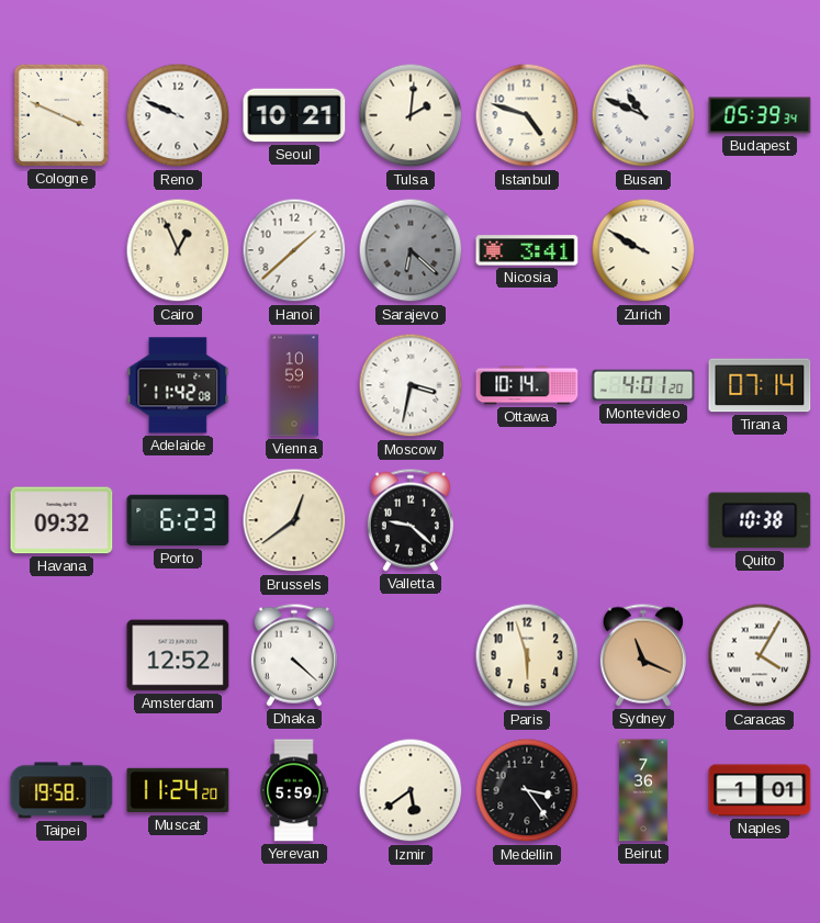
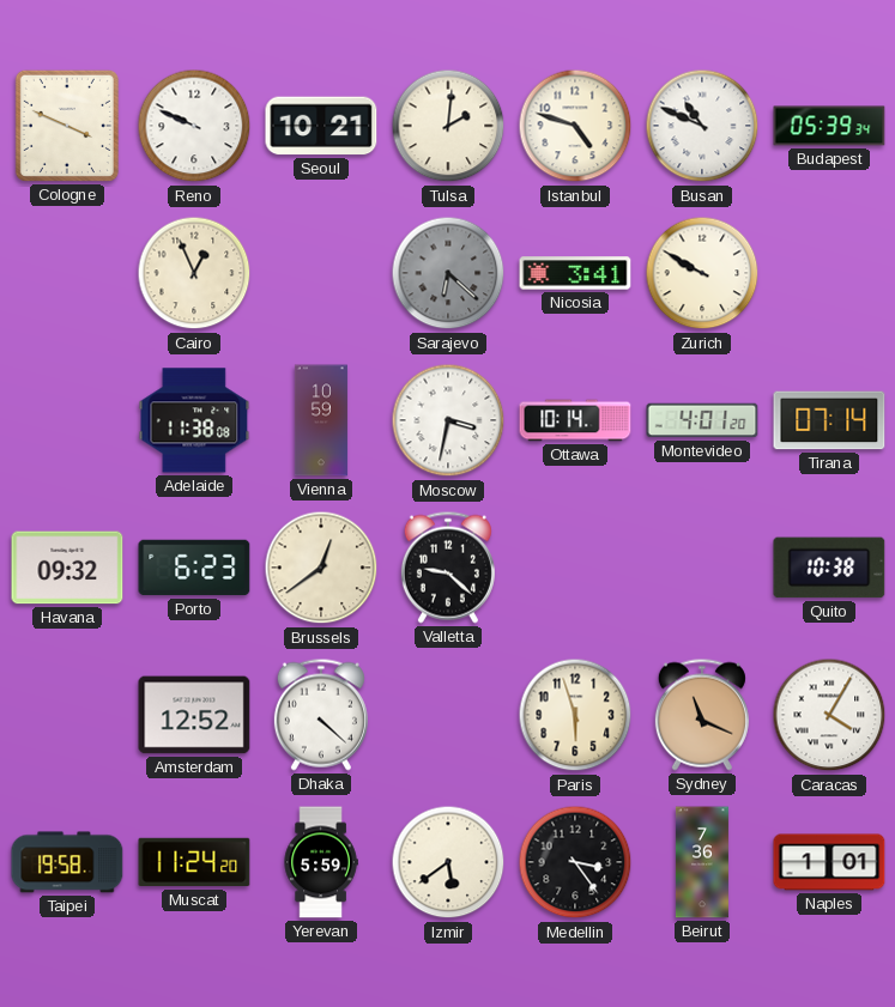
Hanoi: 1:38 -> none
Adelaide: 11:42 -> 11:38
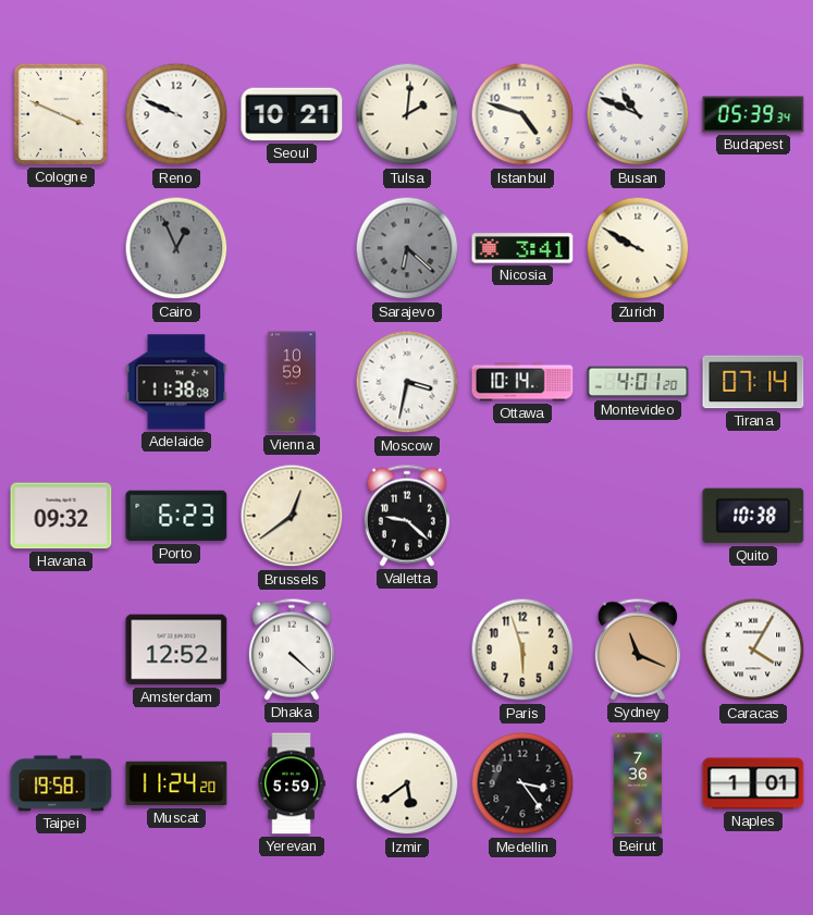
Cairo dial: cream -> grey
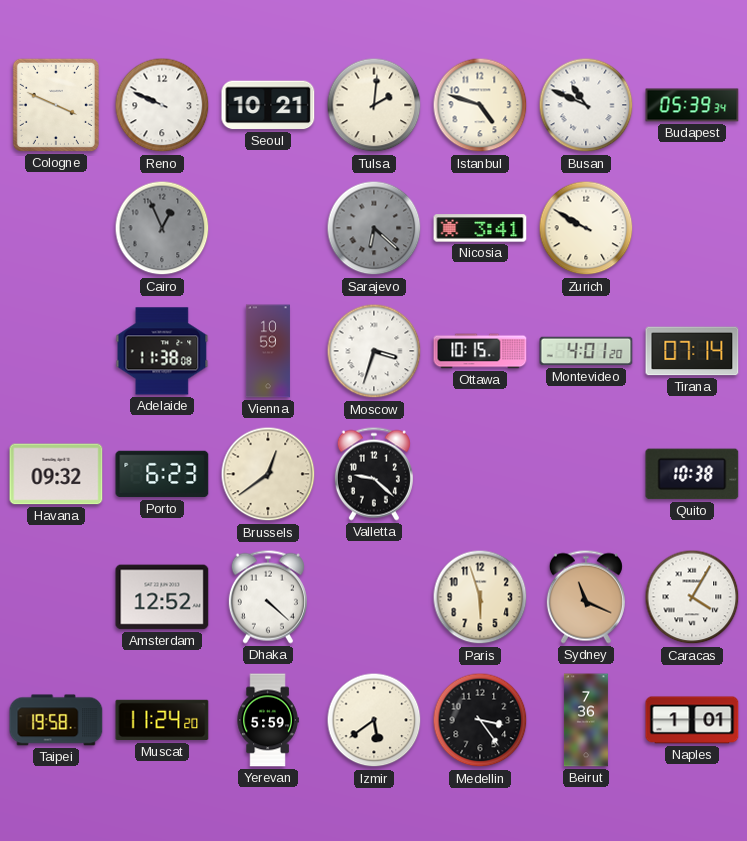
Moscow: 3:32 -> 3:33
Ottawa: 10:14 -> 10:15
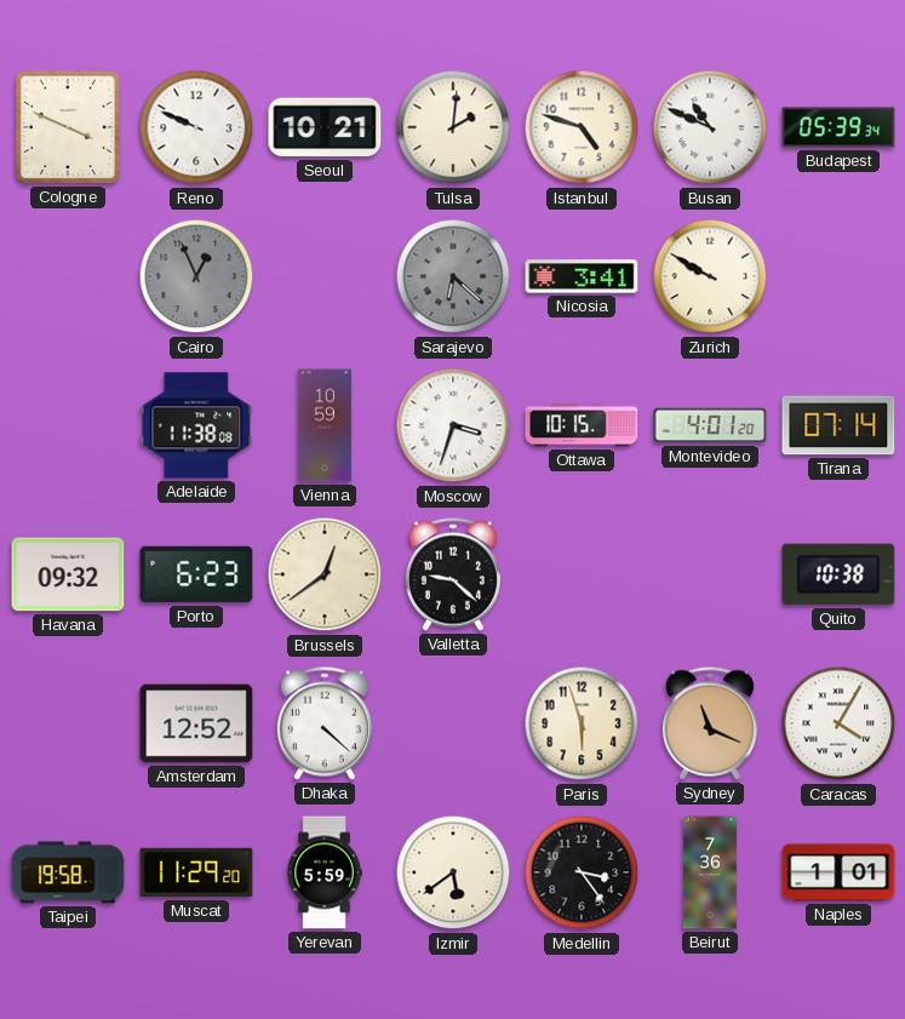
Muscat: 11:24 -> 11:29
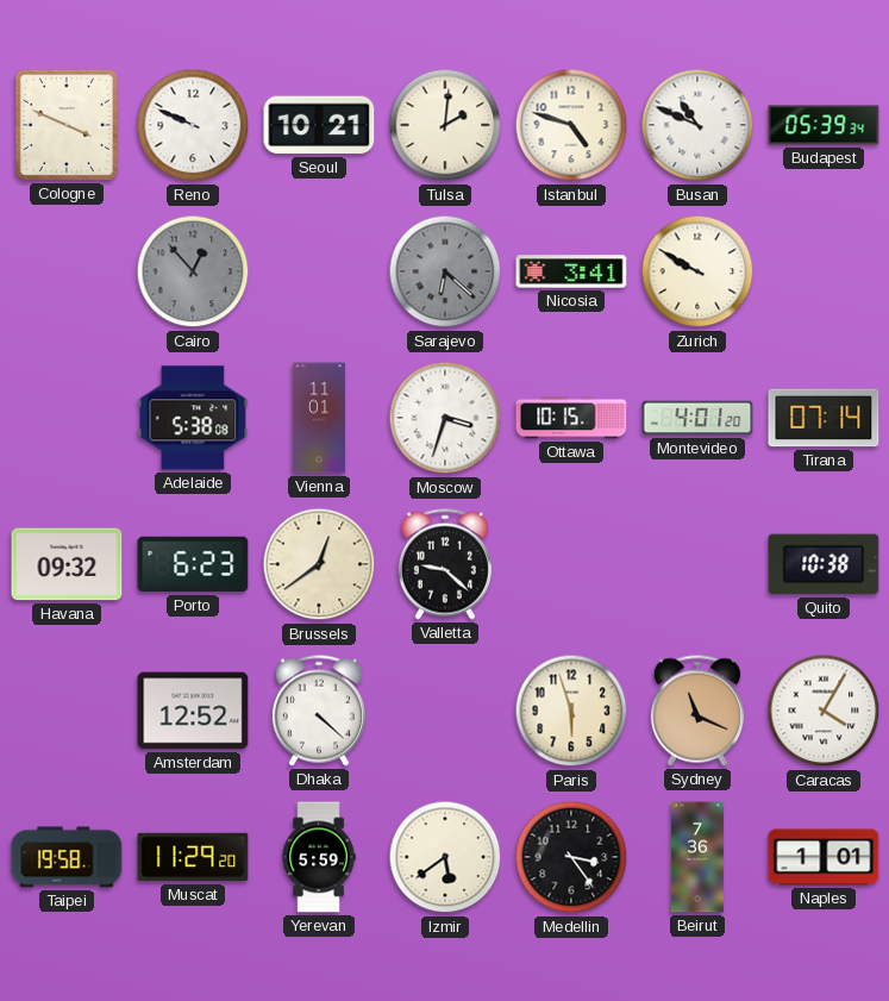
Cairo: 12:56 -> 12:53
Adelaide: 11:38 -> 5:38
Vienna: 10:59 -> 11:01
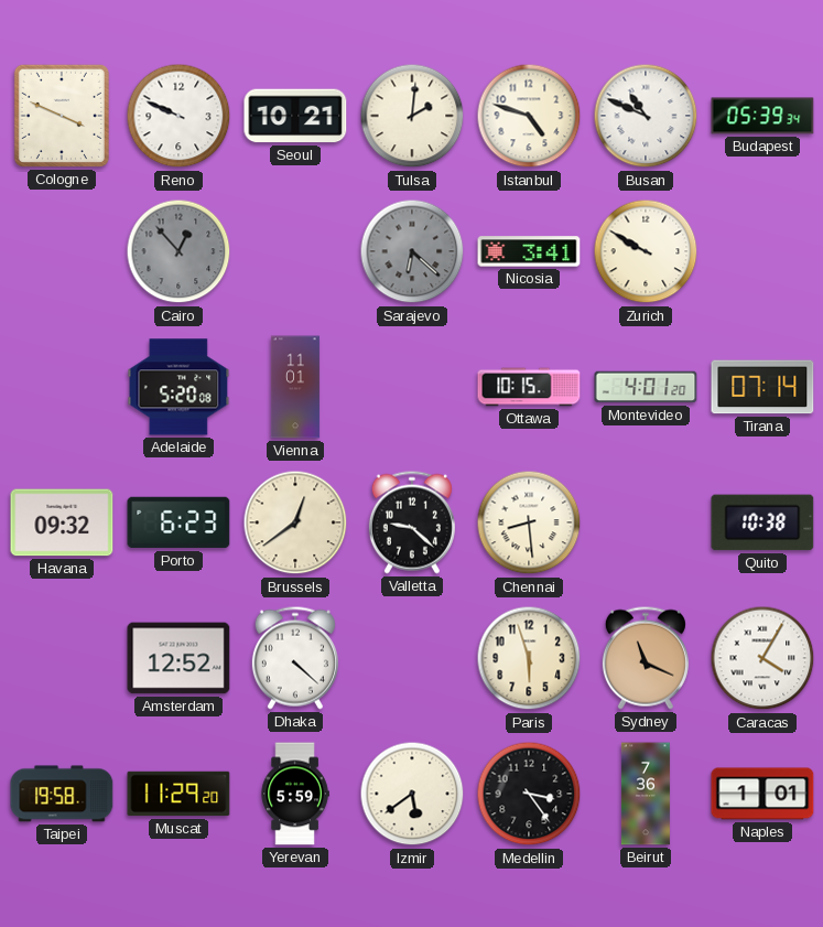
Adelaide: 5:38 -> 5:20
Moscow: 3:33 -> none
Chennai: none -> 8:29
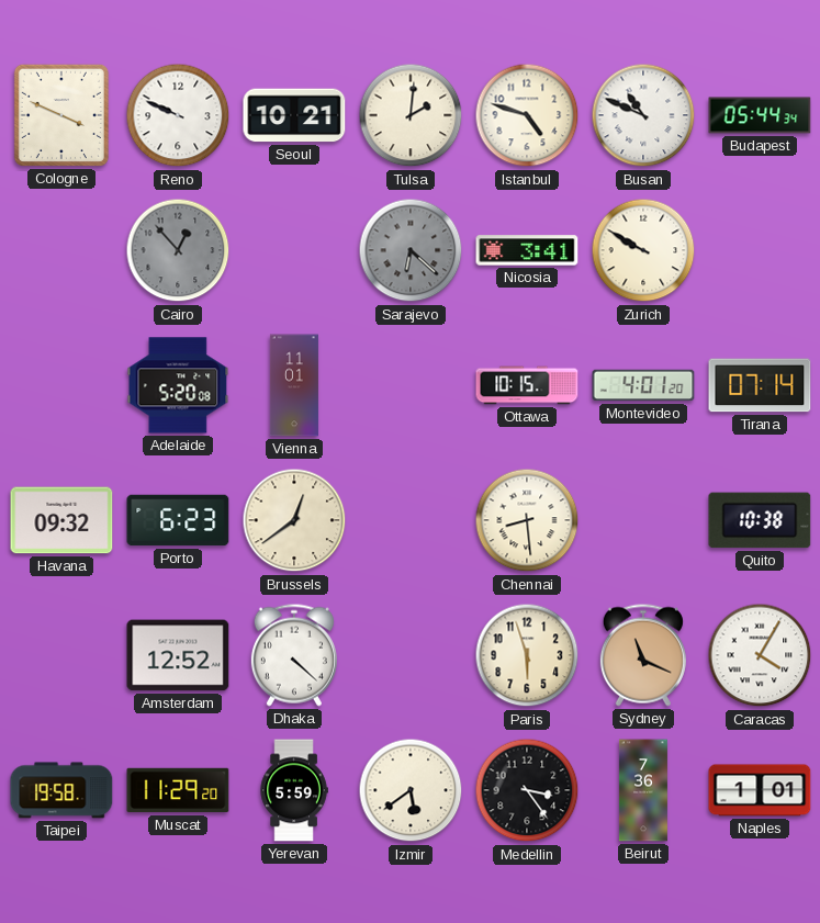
Budapest: 05:39 -> 05:44
Valletta: 9:22 -> none
